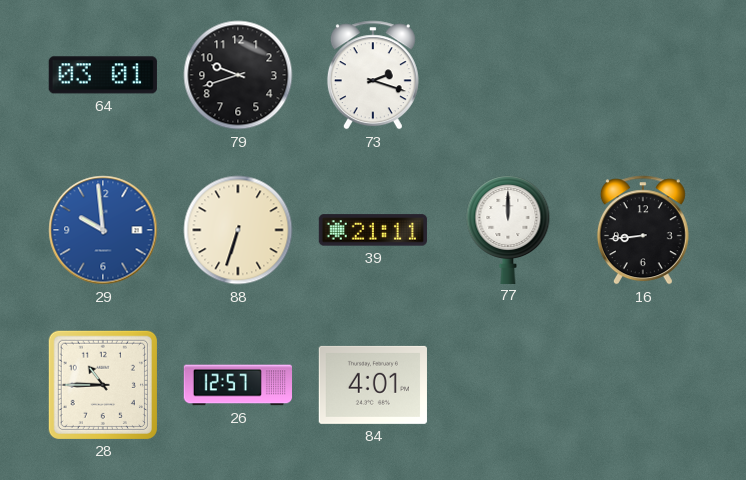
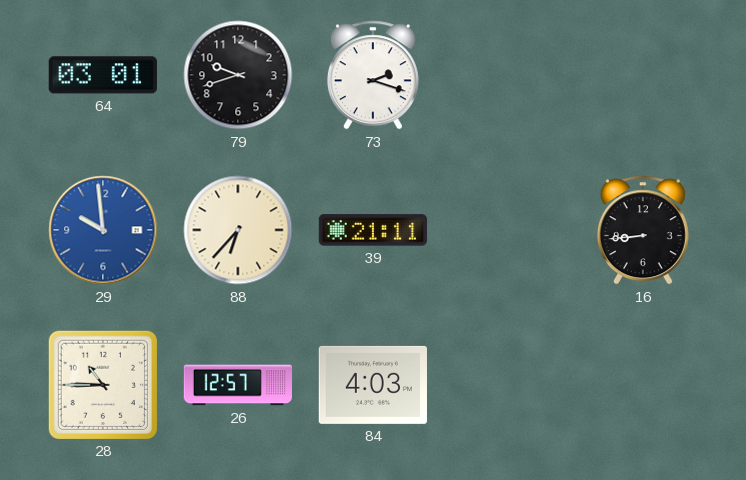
88: 6:33 -> 6:37
77: 12:00 -> none
84: 4:01 -> 4:03
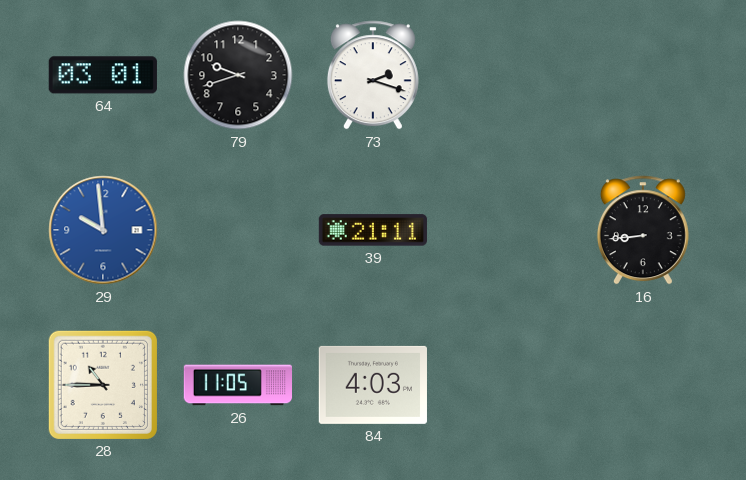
88: 6:37 -> none
26: 12:57 -> 11:05
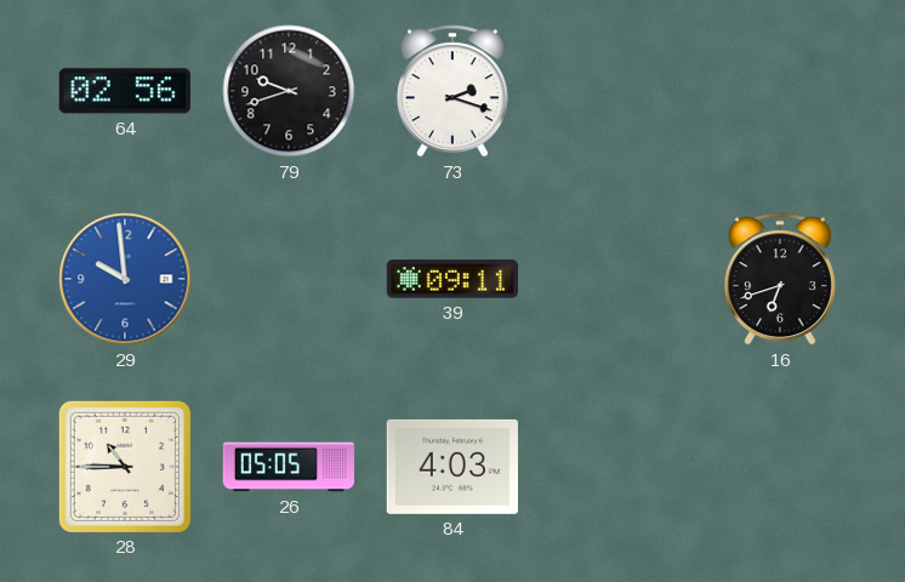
64: 03:01 -> 02:56
39: 21:11 -> 09:11
16: 8:44 -> 6:42
26: 11:05 -> 05:05
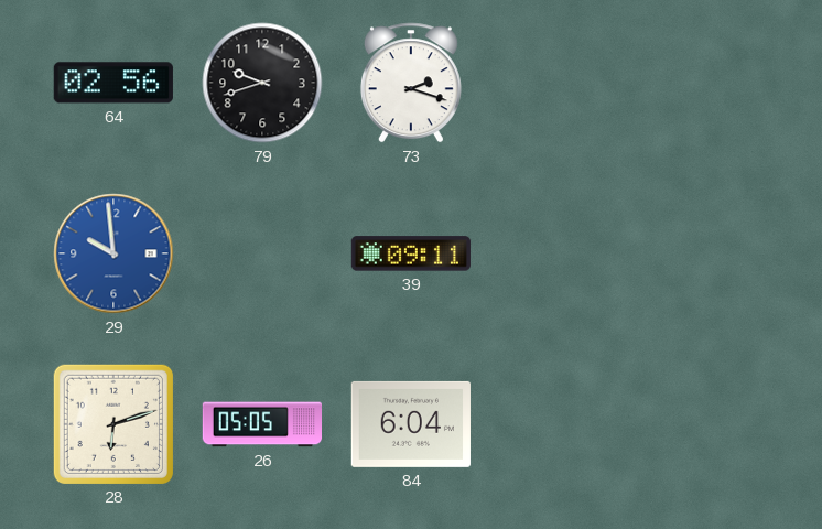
16: 6:42 -> none
28: 10:45 -> 6:12
84: 4:03 -> 6:04
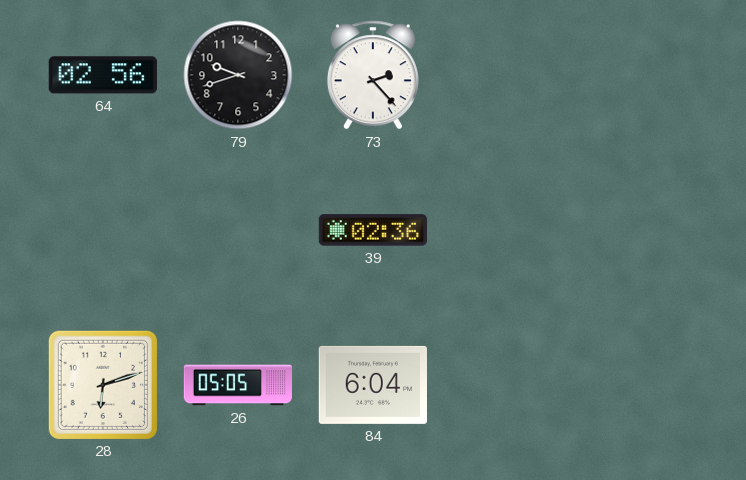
73: 2:18 -> 2:23
29: 9:59 -> none
39: 09:11 -> 02:36
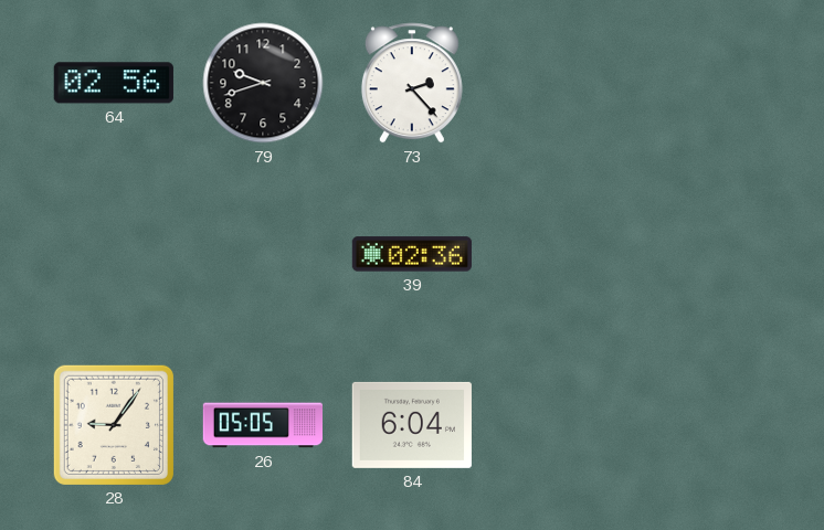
28: 6:12 -> 9:06
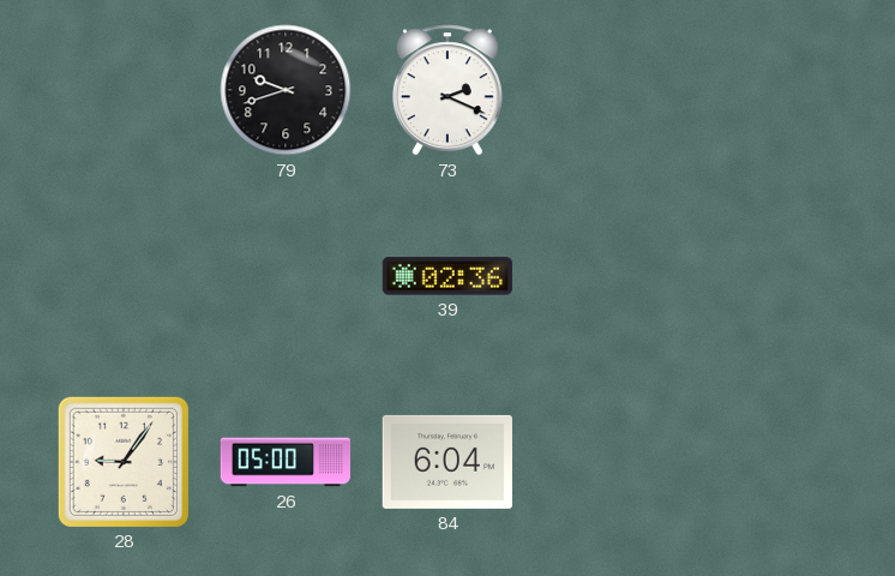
64: 02:56 -> none
73: 2:23 -> 2:19
26: 05:05 -> 05:00
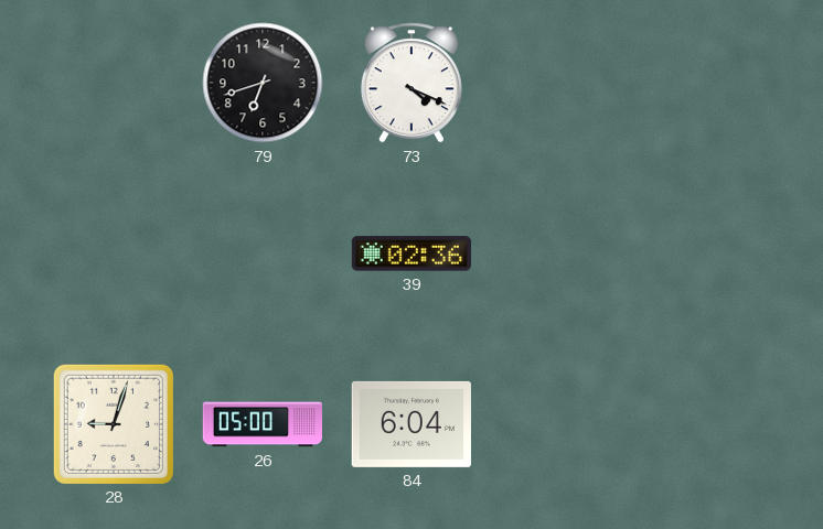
79: 9:42 -> 6:42
73: 2:19 -> 4:19
28: 9:06 -> 9:03
